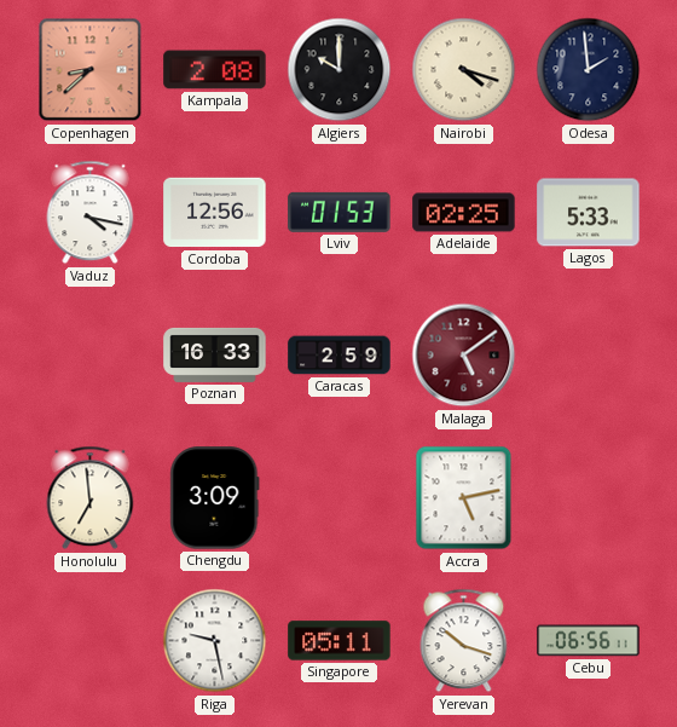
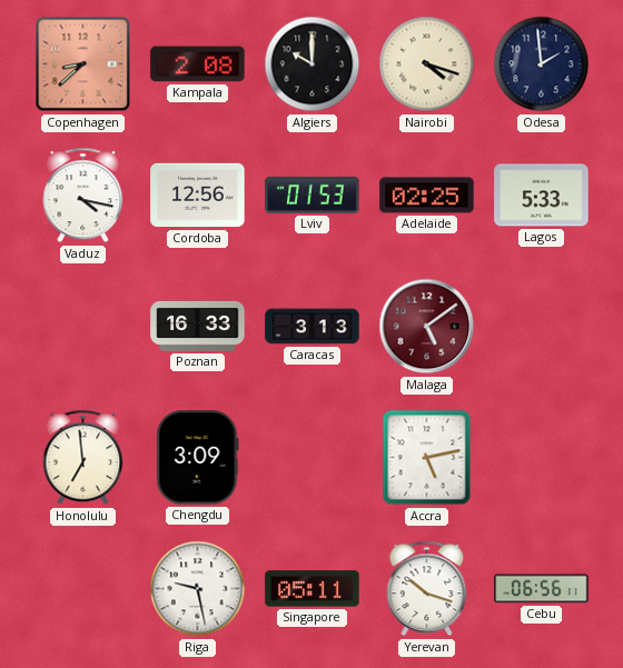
Caracas: 2:59 -> 3:13
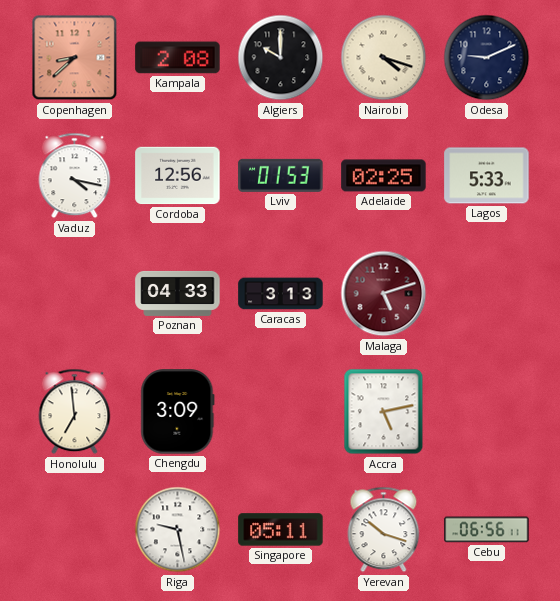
Odesa: 1:59 -> 9:11
Poznan: 16:33 -> 04:33
Malaga: 5:09 -> 5:12
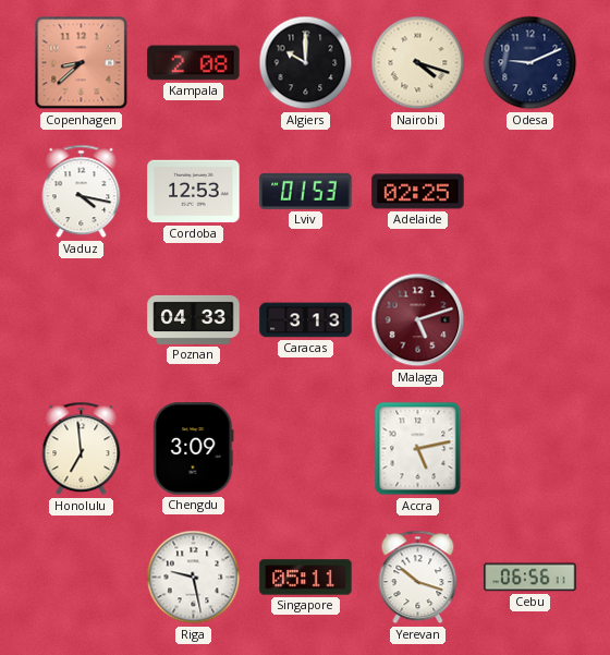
Cordoba: 12:56 -> 12:53
Lagos: 5:33 -> none
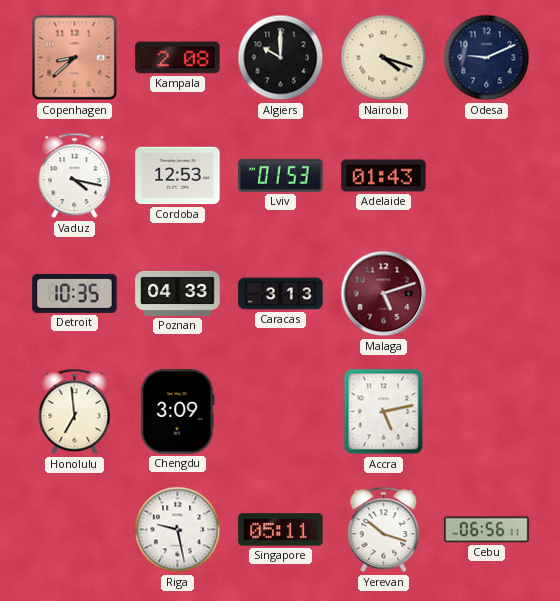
Adelaide: 02:25 -> 01:43
Detroit: none -> 10:35
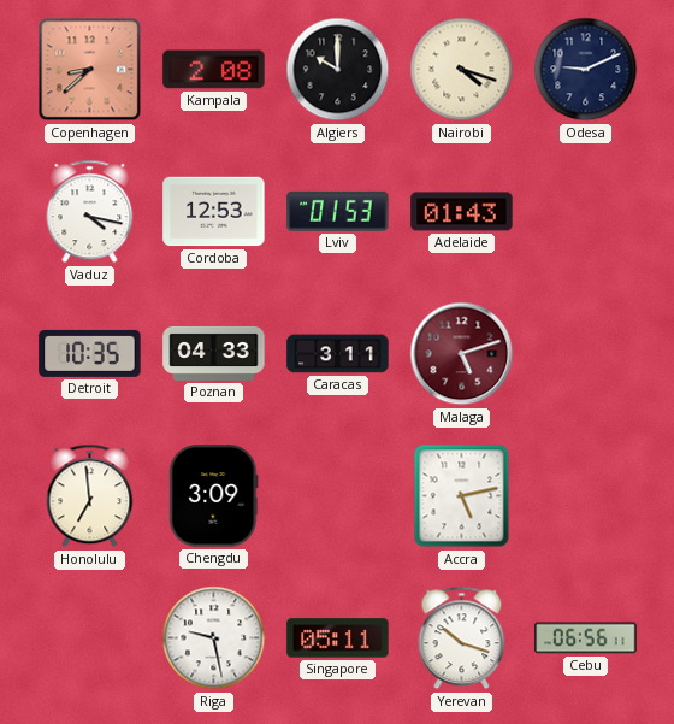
Caracas: 3:13 -> 3:11
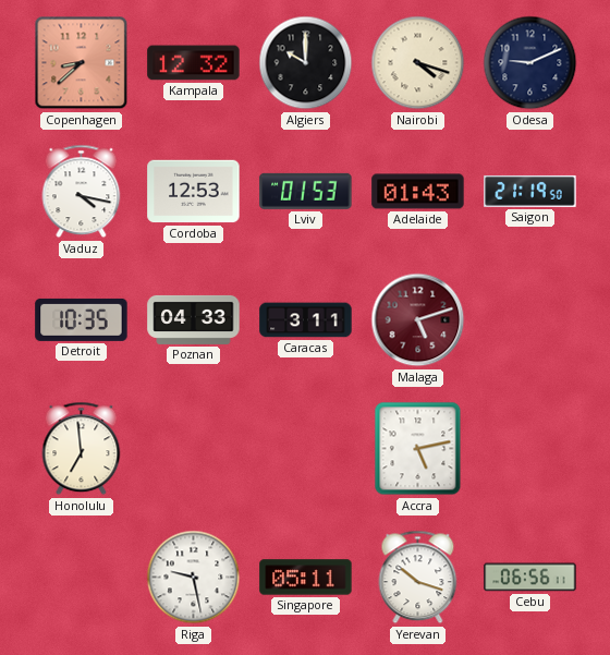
Kampala: 2:08 -> 12:32
Saigon: none -> 21:19
Chengdu: 3:09 -> none
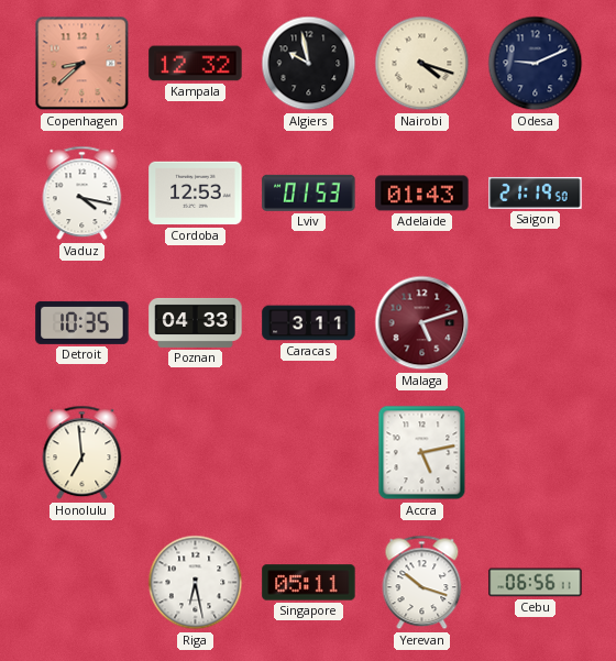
Algiers: 10:00 -> 9:58
Riga: 9:28 -> 6:28
